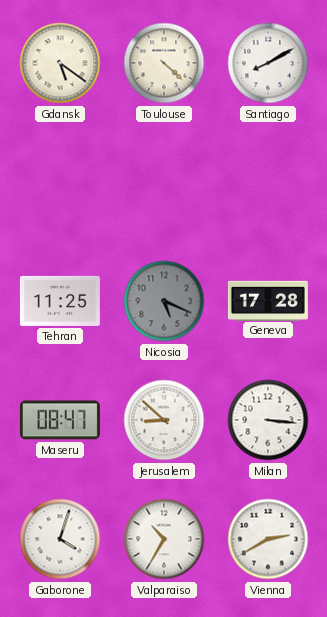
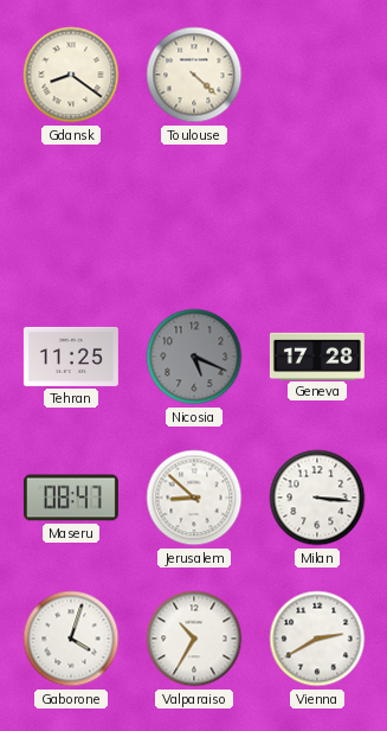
Gdansk: 5:21 -> 8:21
Santiago: 8:10 -> none
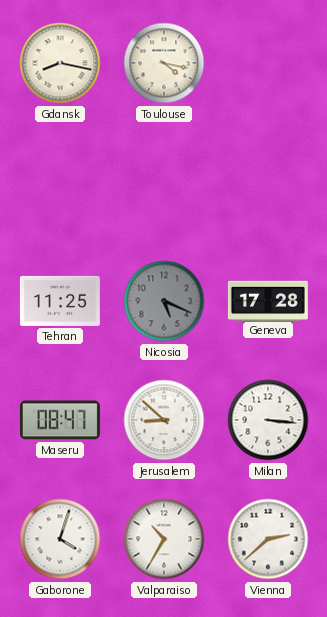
Gdansk: 8:21 -> 8:17
Toulouse: 4:22 -> 4:17
Vienna: 2:40 -> 2:38
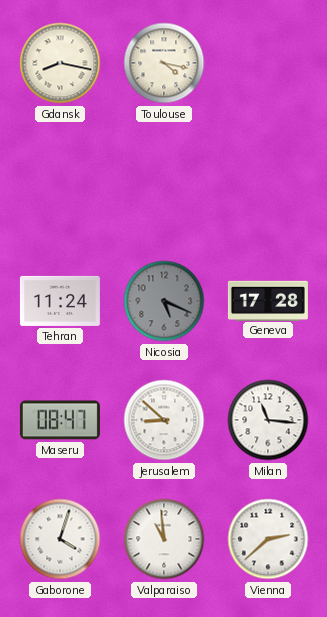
Tehran: 11:25 -> 11:24
Milan: 3:16 -> 11:16
Valparaiso: 10:35 -> 10:59
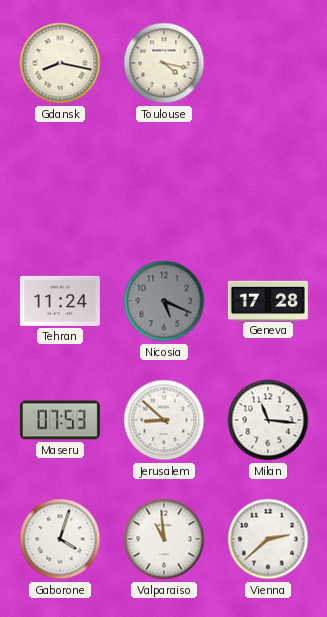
Maseru: 08:47 -> 07:53
